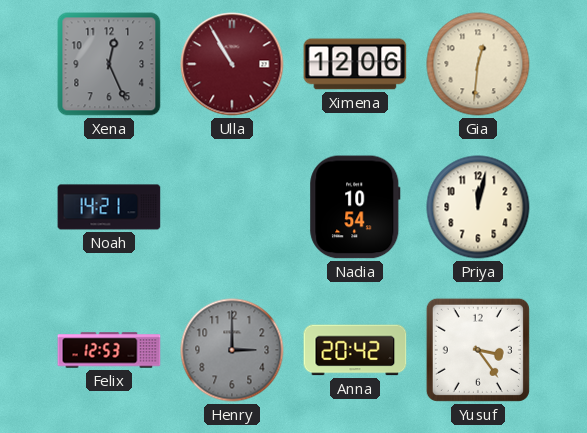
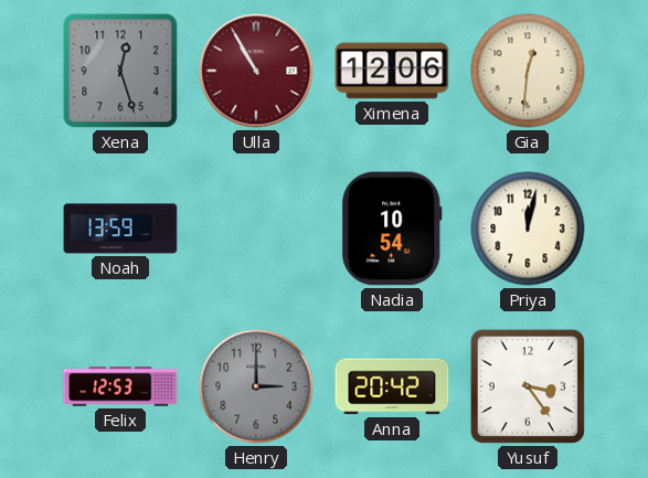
Xena: 12:26 -> 12:27
Noah: 14:21 -> 13:59
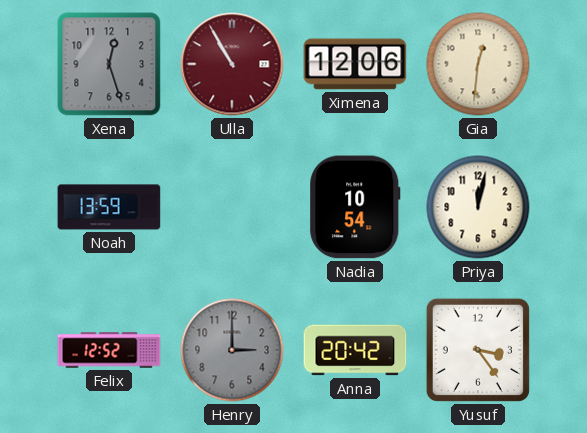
Felix: 12:53 -> 12:52
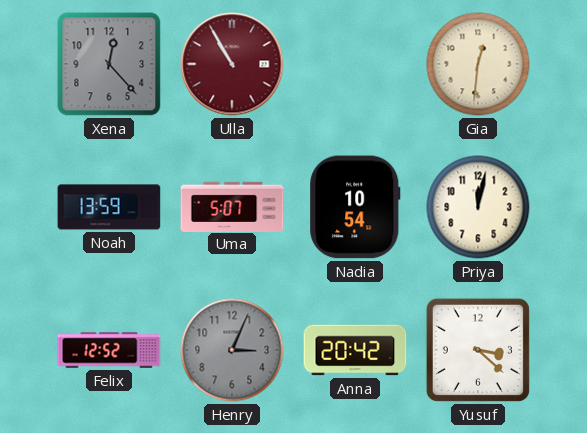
Xena: 12:27 -> 12:23
Ximena: 12:06 -> none
Uma: none -> 5:07
Henry: 3:00 -> 3:04
Yusuf: 3:24 -> 3:22
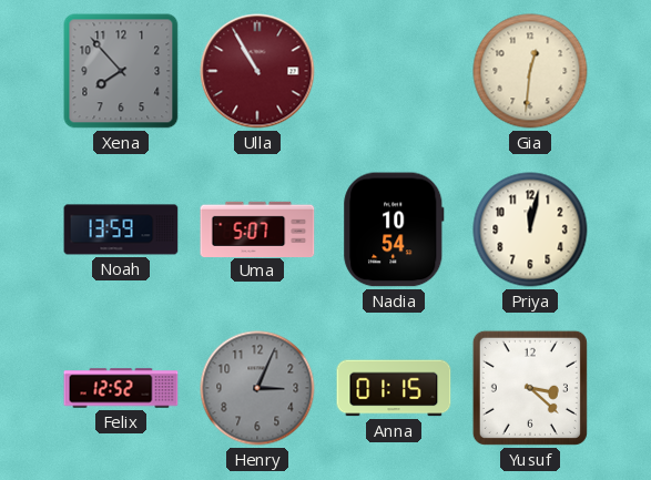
Xena: 12:23 -> 7:53
Anna: 20:42 -> 01:15
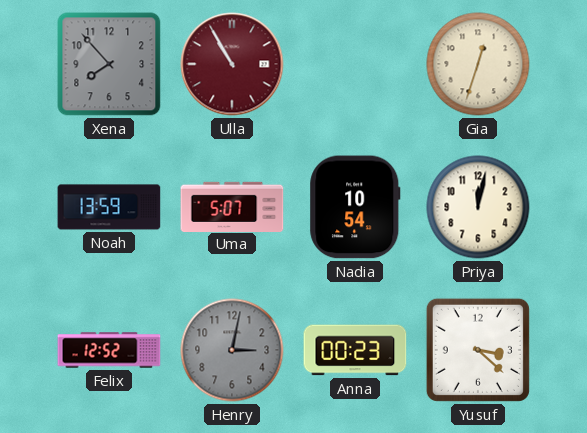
Gia: 12:31 -> 12:33
Henry: 3:04 -> 3:02
Anna: 01:15 -> 00:23
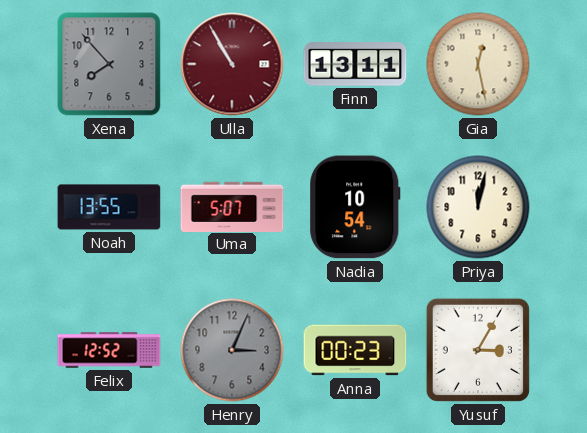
Finn: none -> 13:11
Gia: 12:33 -> 12:28
Noah: 13:59 -> 13:55
Henry: 3:02 -> 3:04
Yusuf: 3:22 -> 3:05
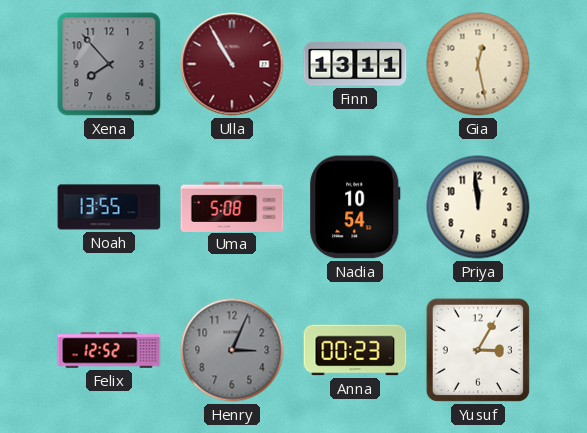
Uma: 5:07 -> 5:08
Priya: 12:02 -> 11:59
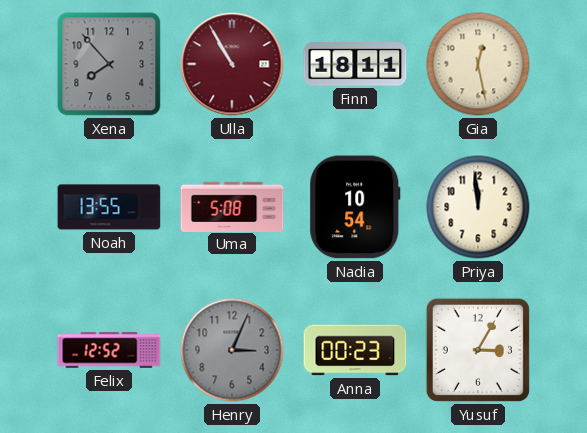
Finn: 13:11 -> 18:11
